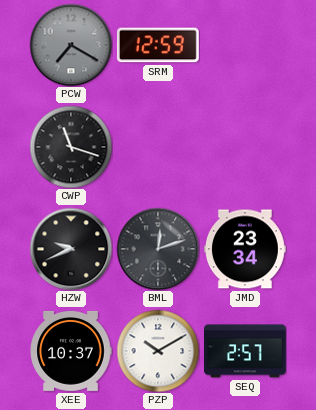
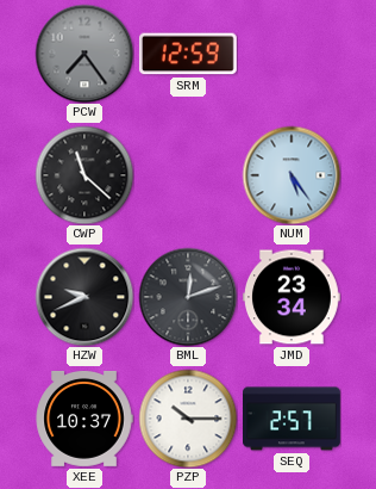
PCW: 7:20 -> 7:24
CWP: 11:18 -> 11:22
NUM: none -> 5:24
PZP: 10:10 -> 10:15
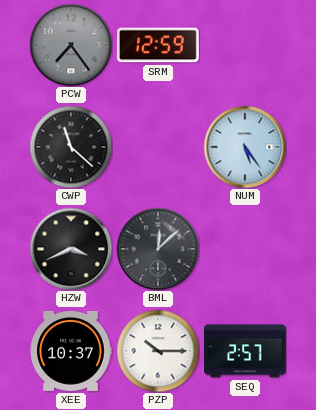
HZW: 9:41 -> 3:41
BML: 12:12 -> 12:08
JMD: 23:34 -> none
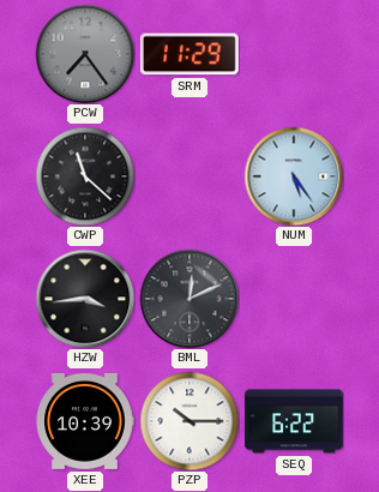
SRM: 12:59 -> 11:29
HZW: 3:41 -> 3:44
BML: 12:08 -> 12:11
XEE: 10:37 -> 10:39
SEQ: 2:57 -> 6:22
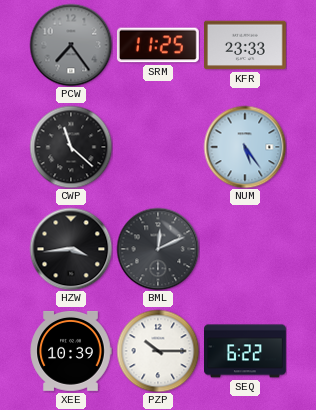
SRM: 11:29 -> 11:25
KFR: none -> 23:33
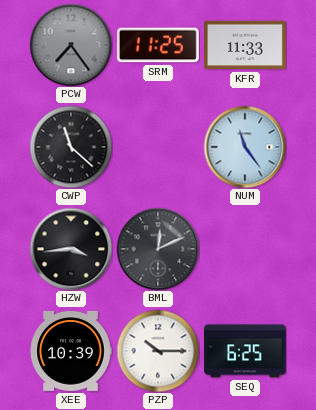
KFR: 23:33 -> 11:33
NUM: 5:24 -> 11:24
SEQ: 6:22 -> 6:25
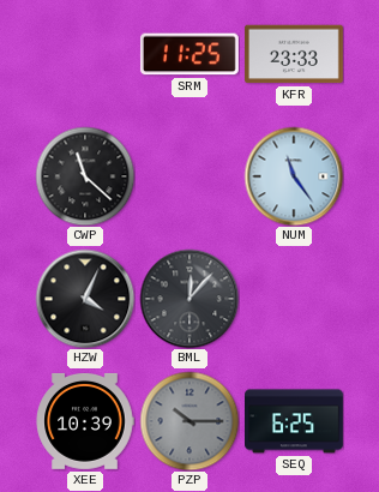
PCW: 7:24 -> none
KFR: 11:33 -> 23:33
HZW: 3:44 -> 4:04
BML: 12:11 -> 12:07
PZP dial: white -> grey
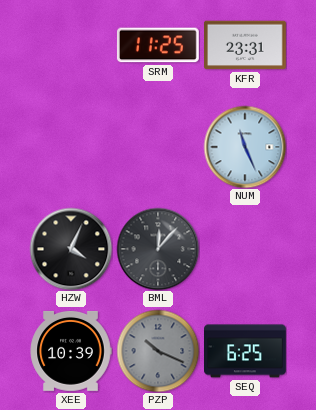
KFR: 23:33 -> 23:31
CWP: 11:22 -> none
NUM: 11:24 -> 11:26
PZP: 10:15 -> 10:19
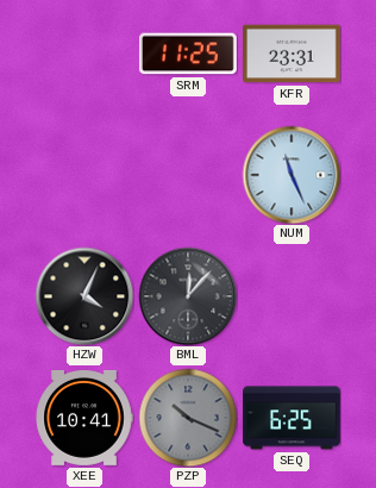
XEE: 10:39 -> 10:41
